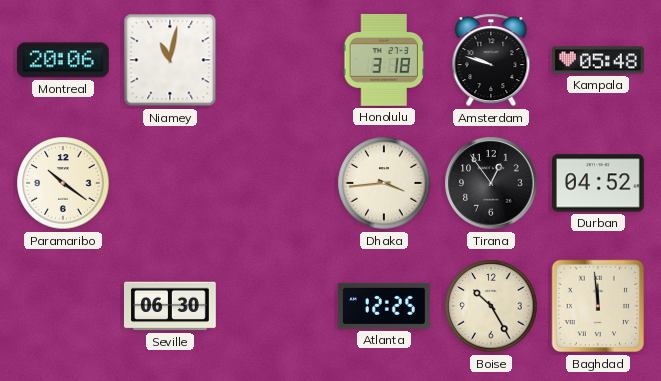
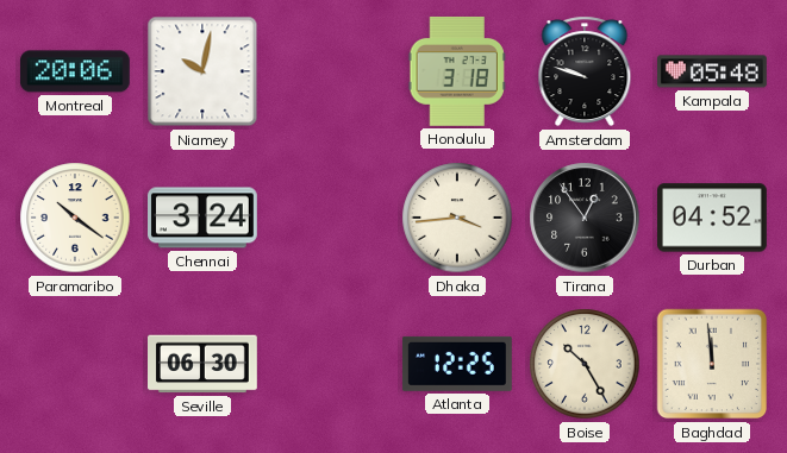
Niamey: 11:02 -> 10:02
Chennai: none -> 3:24
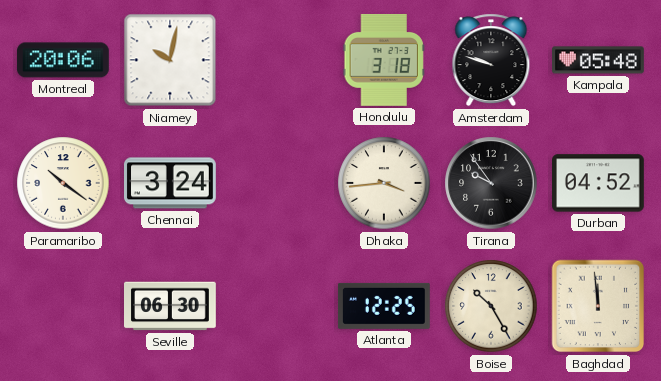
Tirana: 12:54 -> 9:54
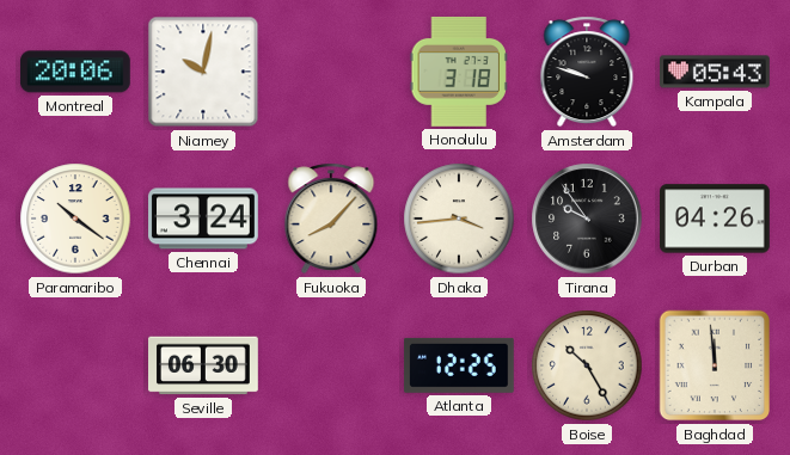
Kampala: 05:48 -> 05:43
Fukuoka: none -> 8:07
Durban: 04:52 -> 04:26
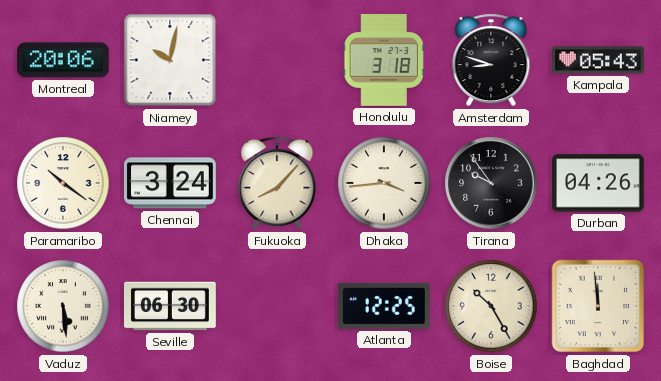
Amsterdam: 9:48 -> 8:48
Vaduz: none -> 5:29
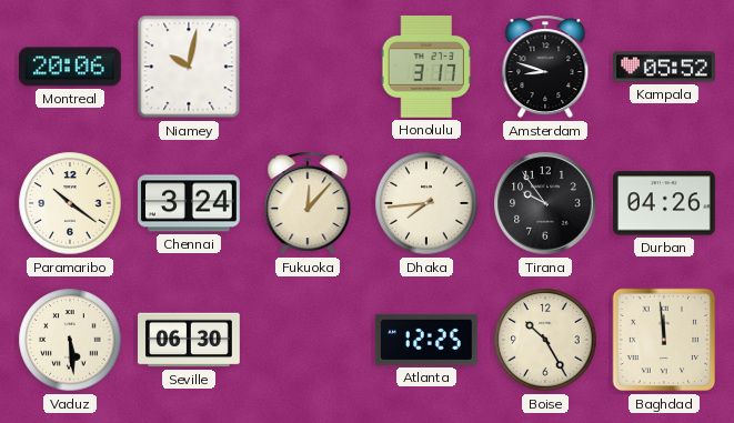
Honolulu: 3:18 -> 3:17
Kampala: 05:43 -> 05:52
Fukuoka: 8:07 -> 12:07
Dhaka: 3:44 -> 7:44
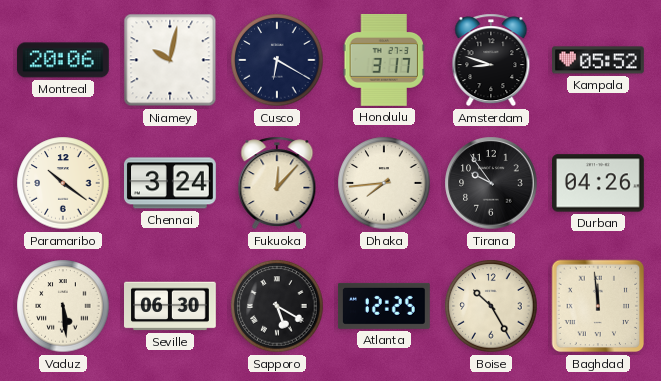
Cusco: none -> 6:20
Sapporo: none -> 5:20
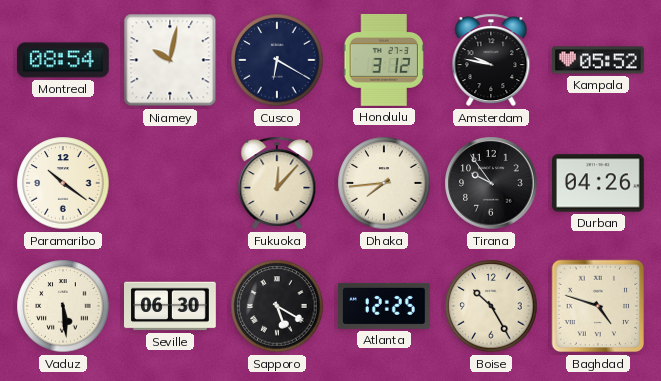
Montreal: 20:06 -> 08:54
Honolulu: 3:17 -> 3:12
Amsterdam: 8:48 -> 9:47
Chennai: 3:24 -> none
Baghdad: 11:59 -> 4:48
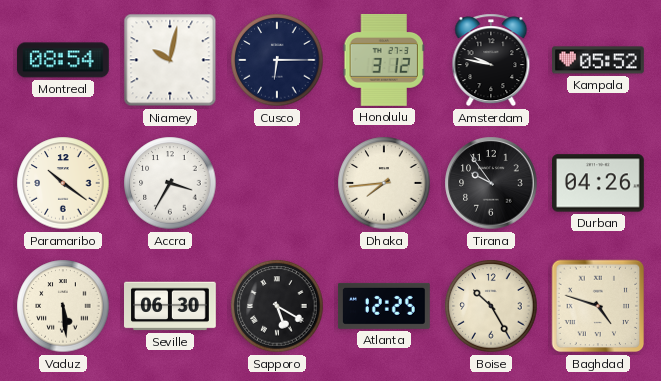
Cusco: 6:20 -> 6:15
Accra: none -> 3:35
Fukuoka: 12:07 -> none
